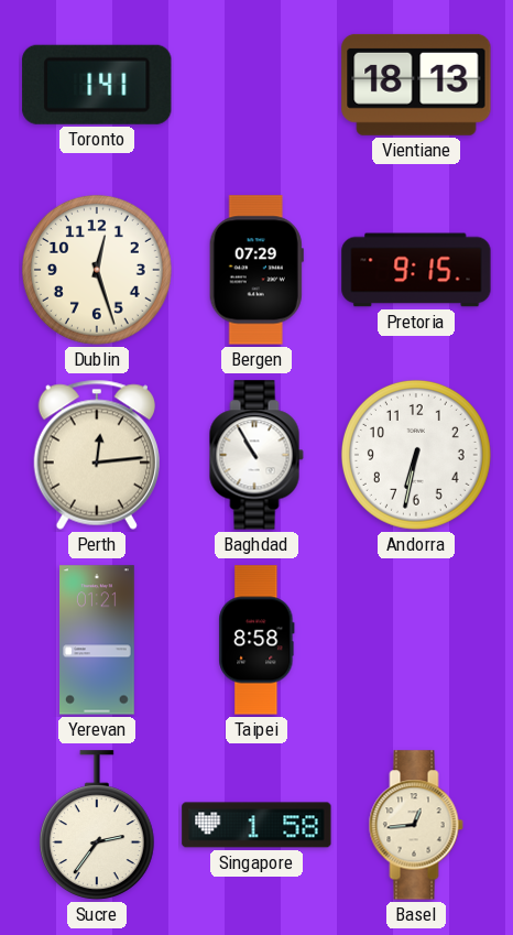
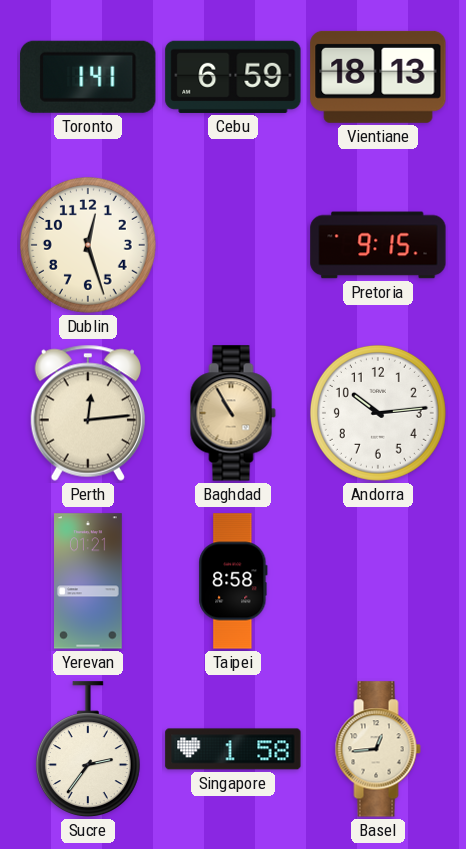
Cebu: none -> 6:59
Bergen: 07:29 -> none
Baghdad dial: white -> champagne
Andorra: 6:32 -> 10:14
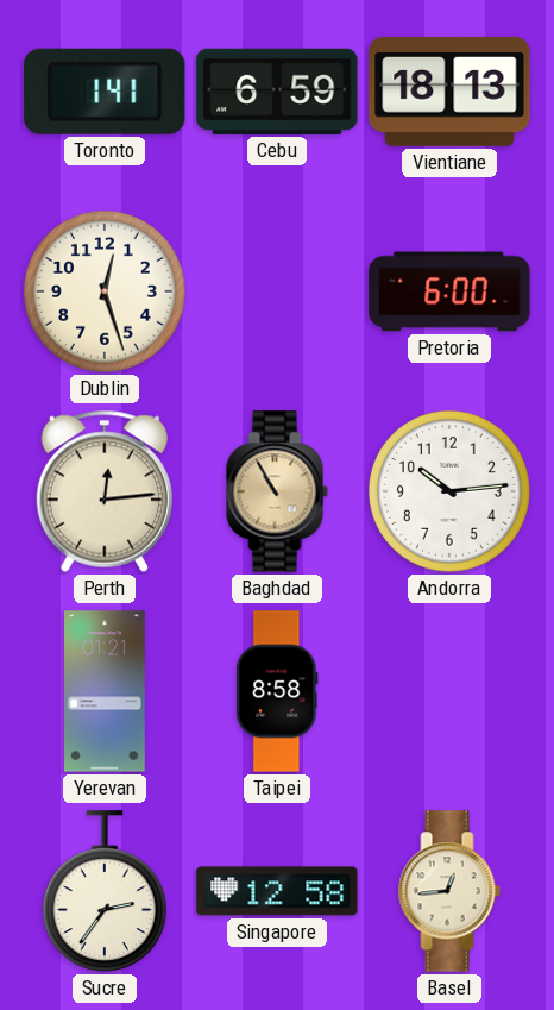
Pretoria: 9:15 -> 6:00
Singapore: 1:58 -> 12:58
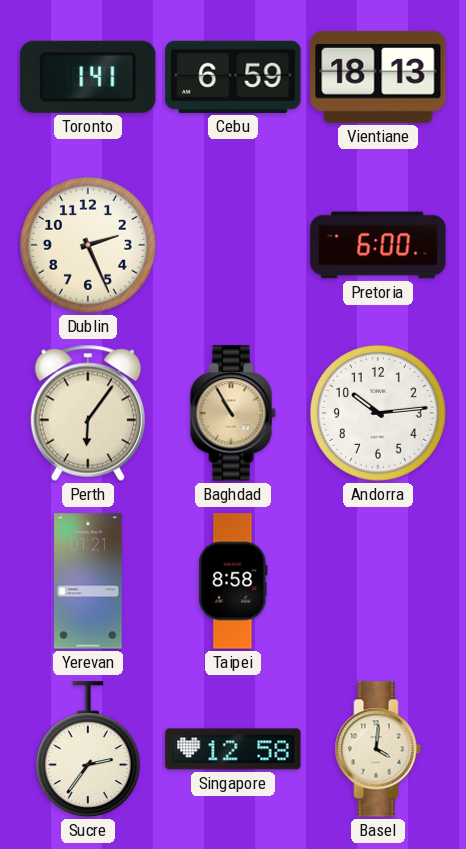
Dublin: 12:27 -> 2:26
Perth: 12:14 -> 6:06
Basel: 12:44 -> 4:01
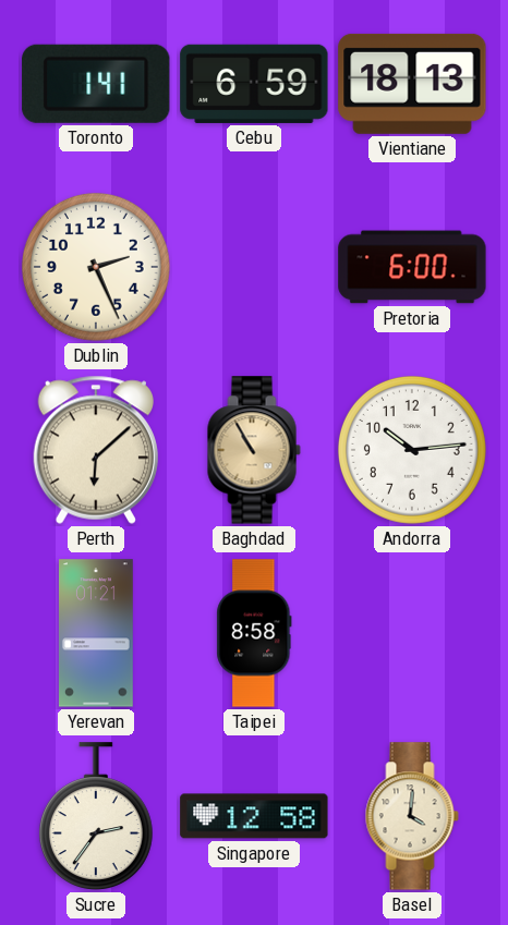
Perth: 6:06 -> 6:08
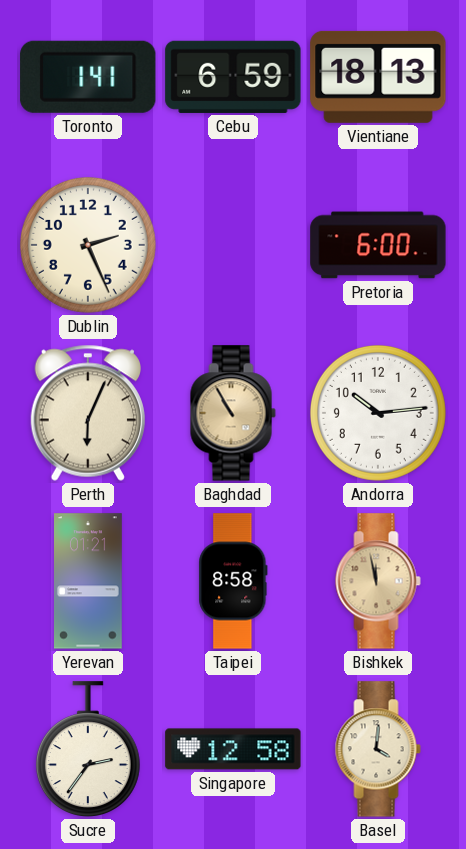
Perth: 6:08 -> 6:04
Bishkek: none -> 11:58
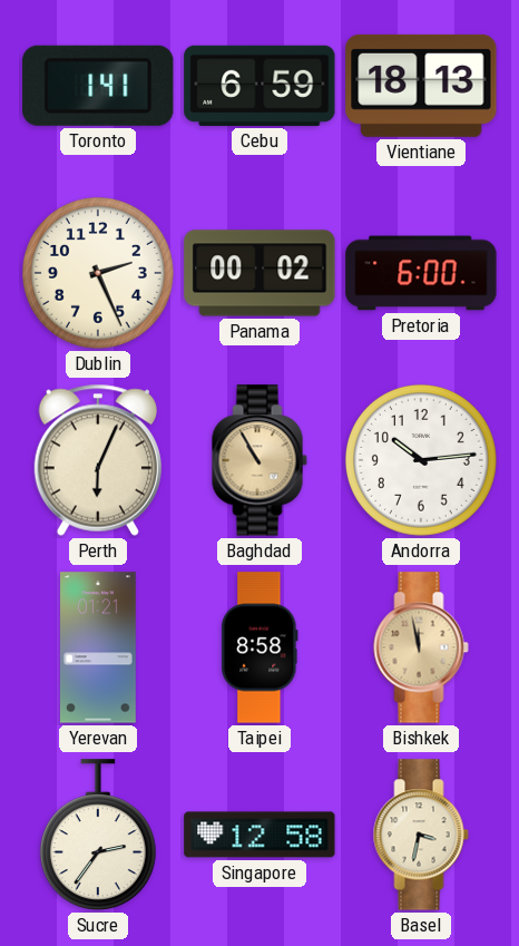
Panama: none -> 00:02
Basel: 4:01 -> 3:32
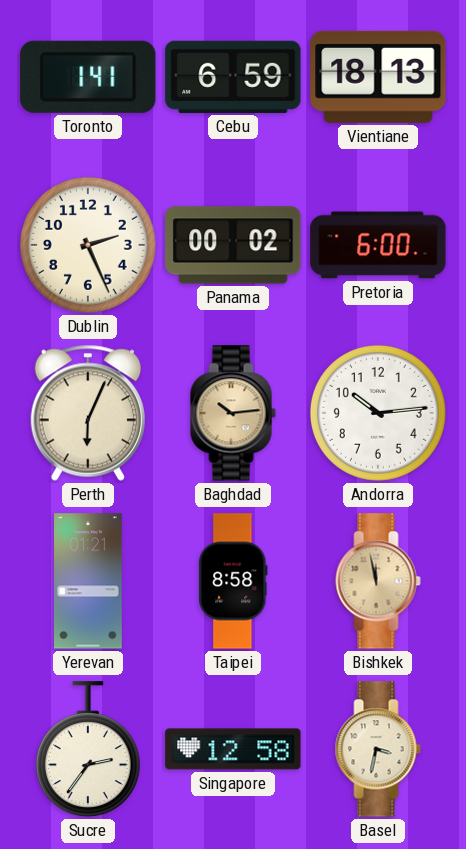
Baghdad: 10:55 -> 10:14
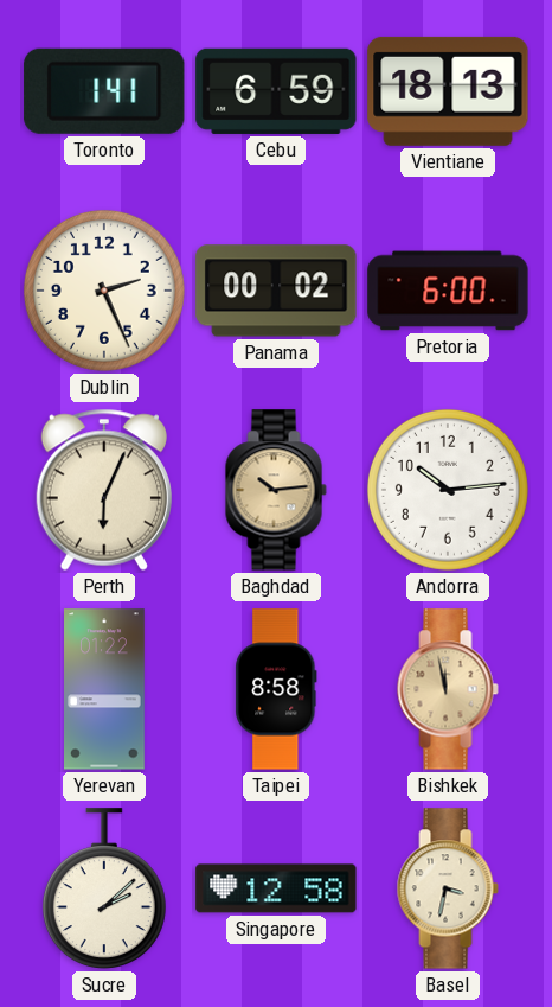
Yerevan: 01:21 -> 01:22
Sucre: 2:36 -> 2:08
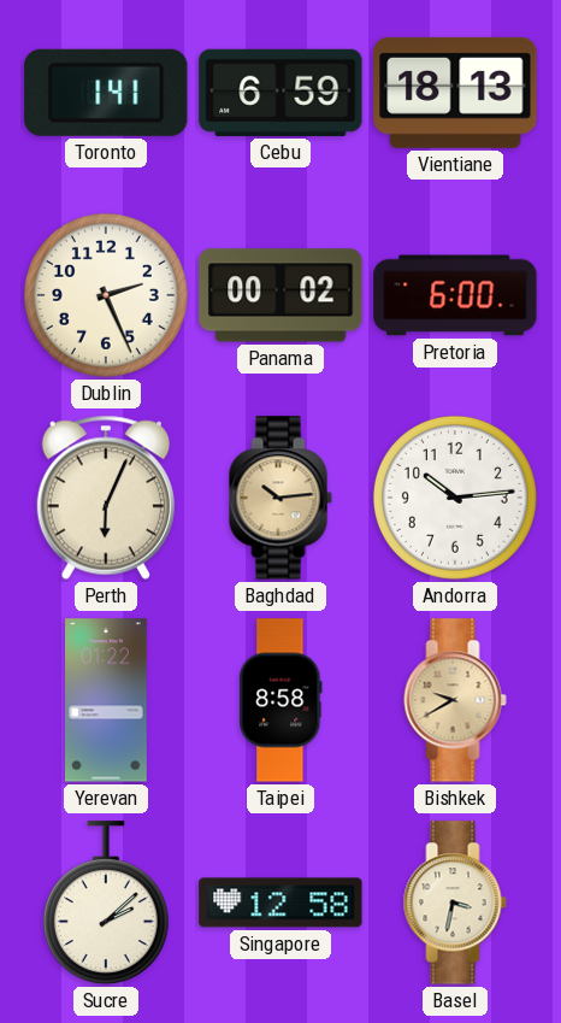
Bishkek: 11:58 -> 9:40
